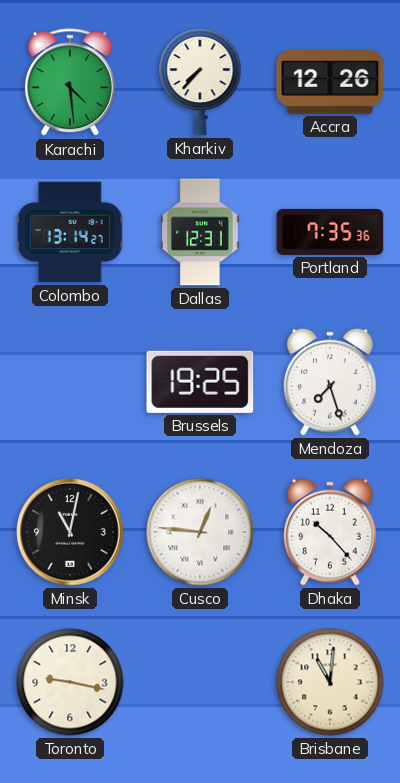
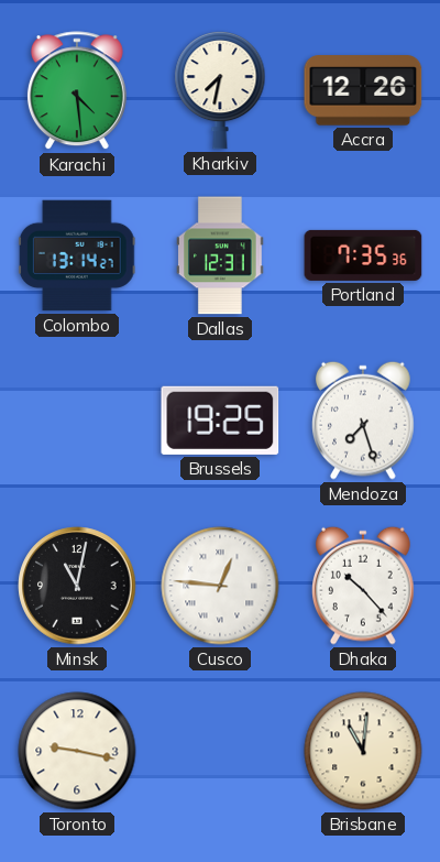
Kharkiv: 7:37 -> 7:32
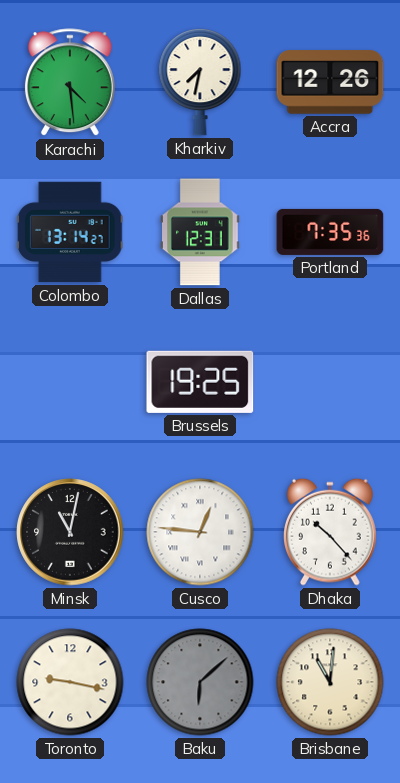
Mendoza: 7:27 -> none
Baku: none -> 6:08
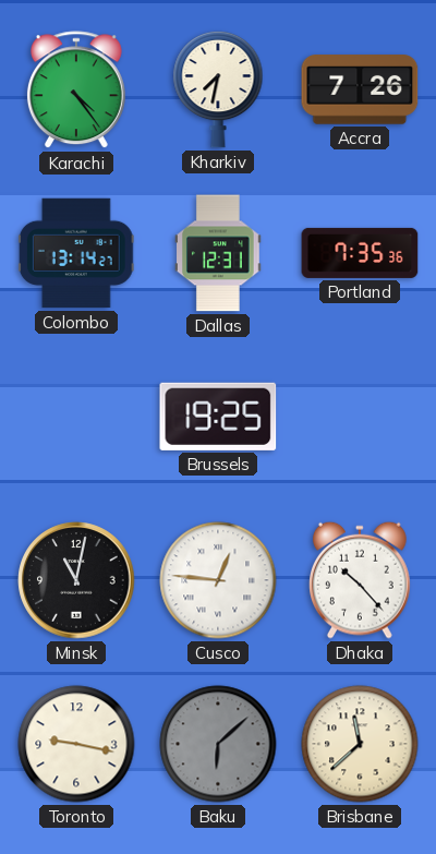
Karachi: 4:29 -> 4:24
Accra: 12:26 -> 7:26
Brisbane: 11:01 -> 11:38
